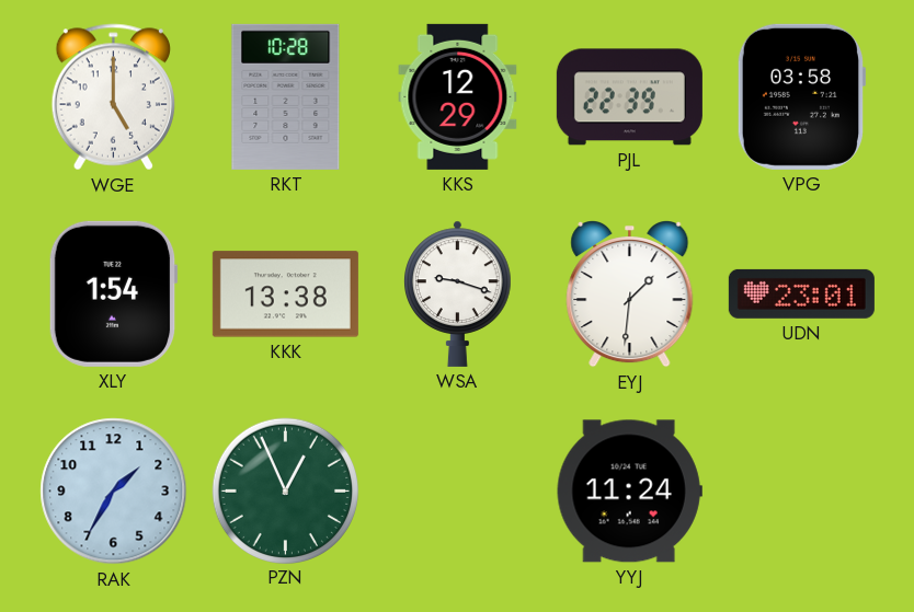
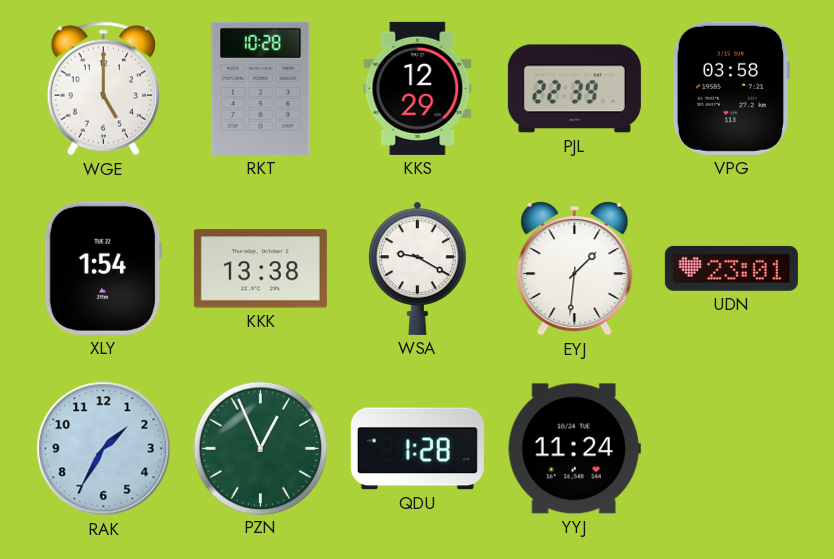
WSA: 9:18 -> 9:20
QDU: none -> 1:28
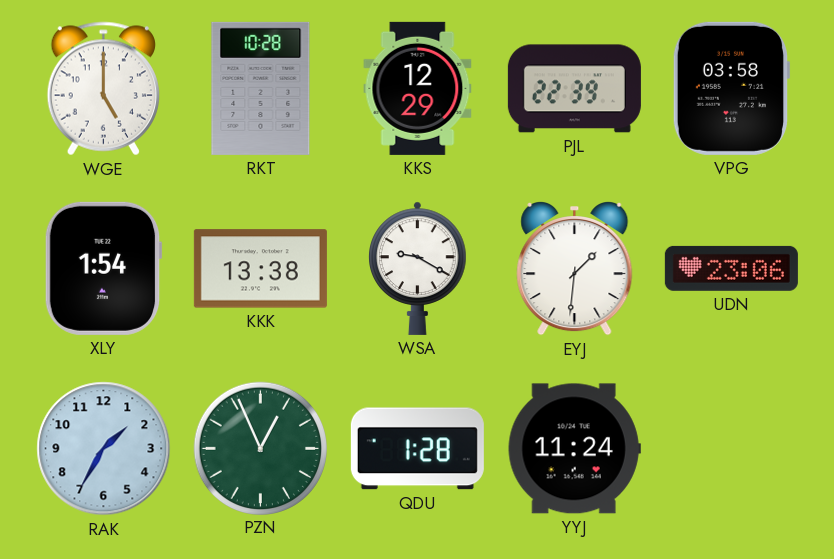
UDN: 23:01 -> 23:06
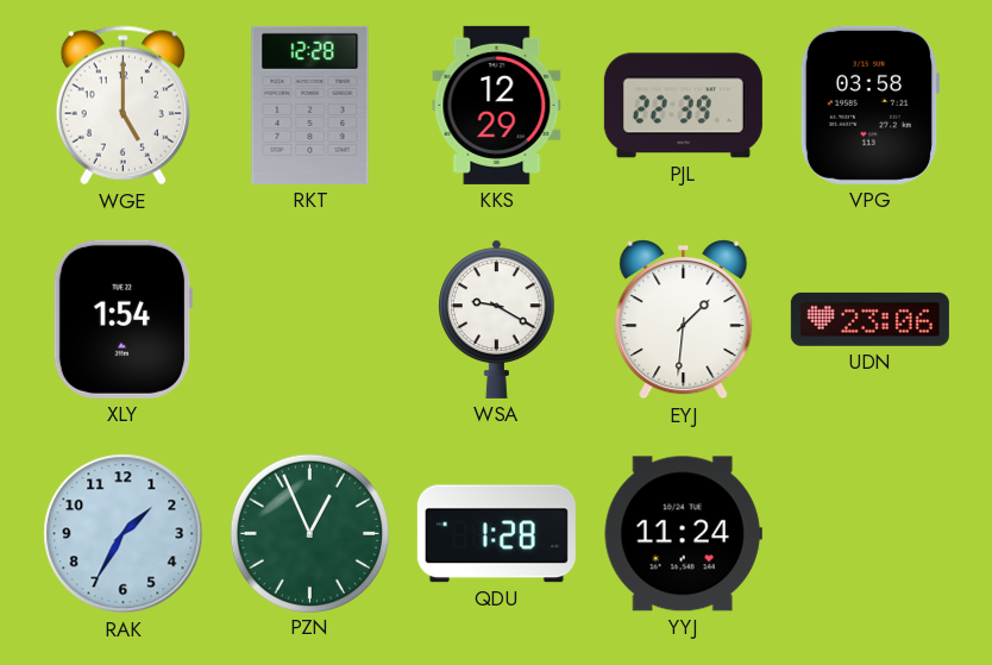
RKT: 10:28 -> 12:28
KKK: 13:38 -> none
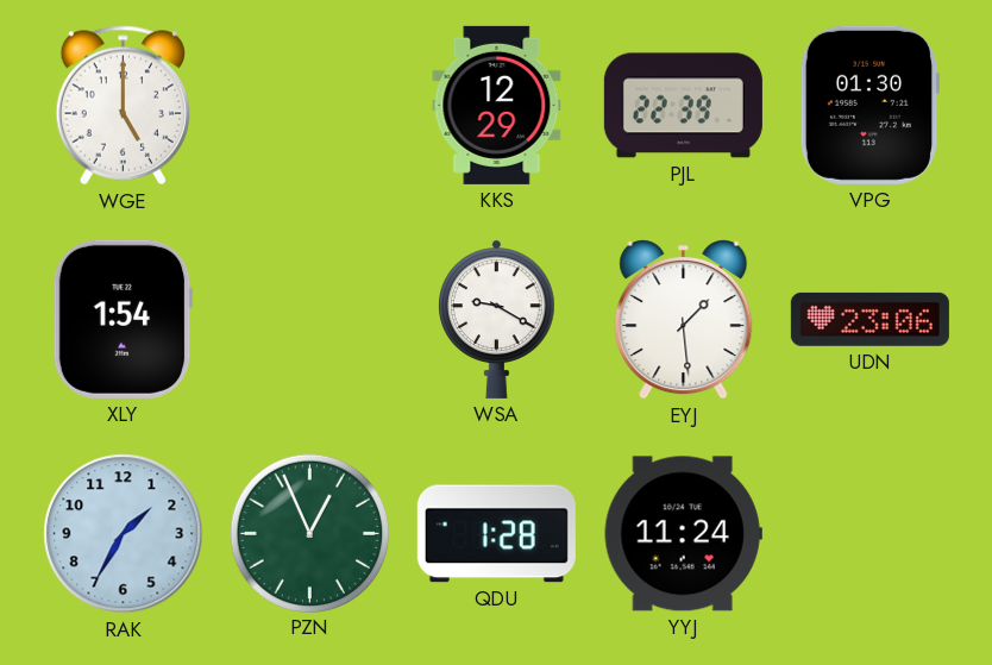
RKT: 12:28 -> none
VPG: 03:58 -> 01:30
EYJ: 1:31 -> 1:29
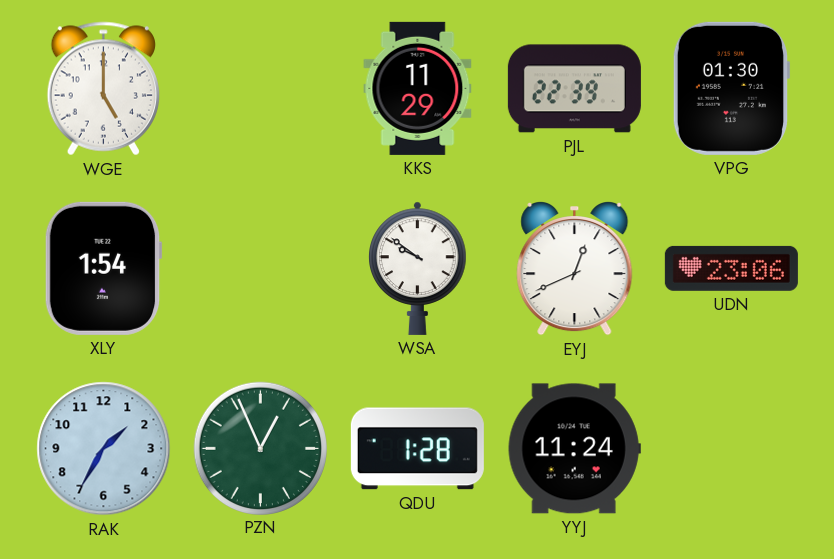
KKS: 12:29 -> 11:29
WSA: 9:20 -> 9:51
EYJ: 1:29 -> 12:41
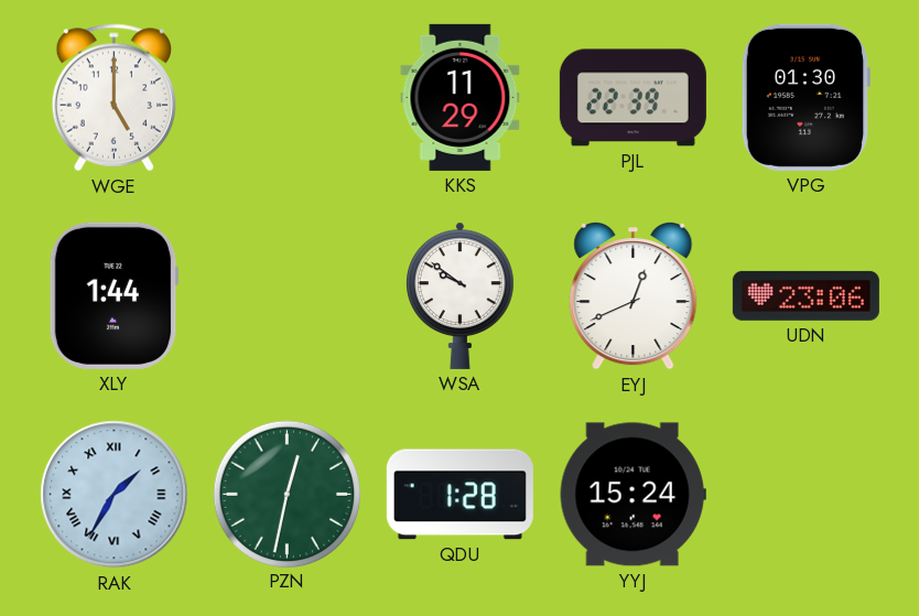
XLY: 1:54 -> 1:44
RAK numerals: Arabic -> Roman
PZN: 12:56 -> 12:32
YYJ: 11:24 -> 15:24
